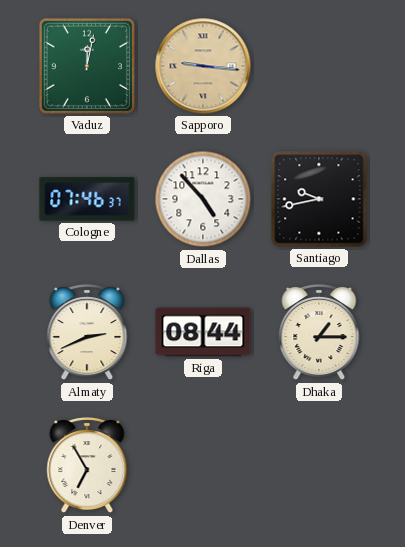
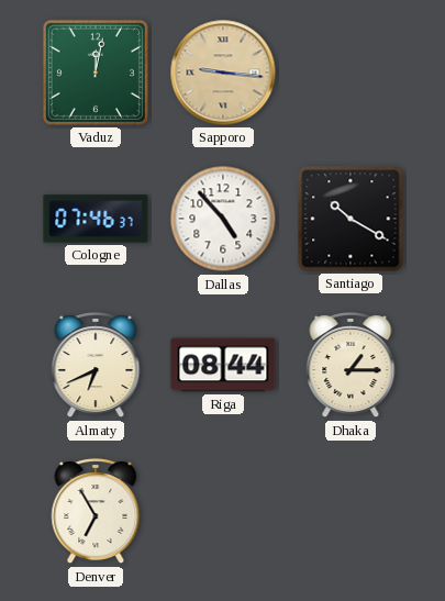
Santiago: 9:43 -> 10:20
Almaty: 2:41 -> 6:41
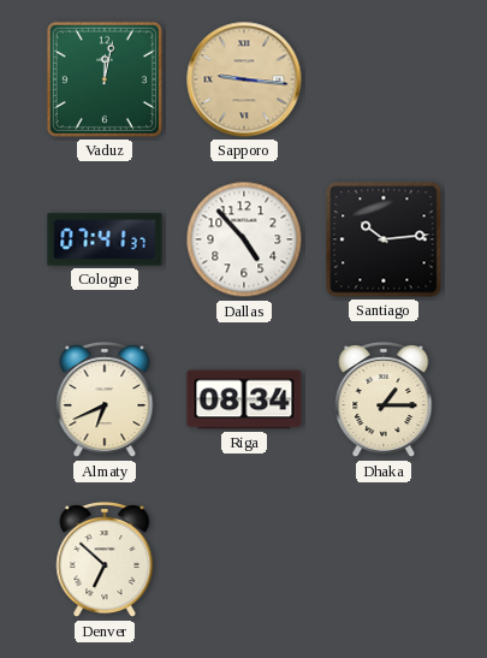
Cologne: 07:46 -> 07:41
Santiago: 10:20 -> 10:14
Riga: 08:44 -> 08:34
Denver: 6:55 -> 6:52
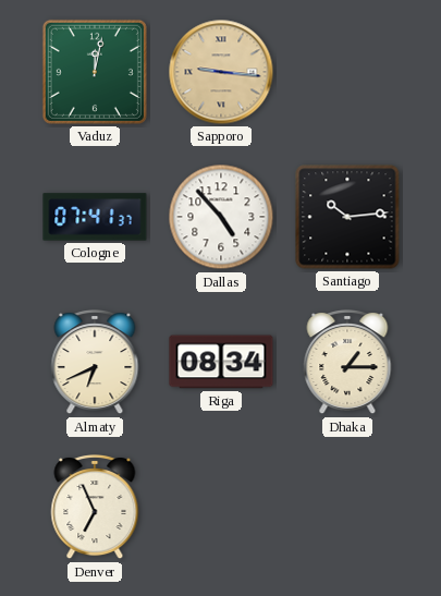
Denver: 6:52 -> 6:56
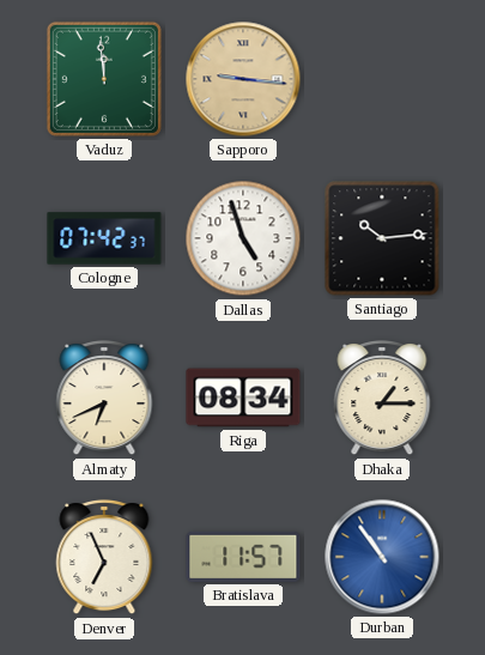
Vaduz: 12:02 -> 11:59
Cologne: 07:41 -> 07:42
Dallas: 4:53 -> 4:57
Bratislava: none -> 11:57
Durban: none -> 10:54
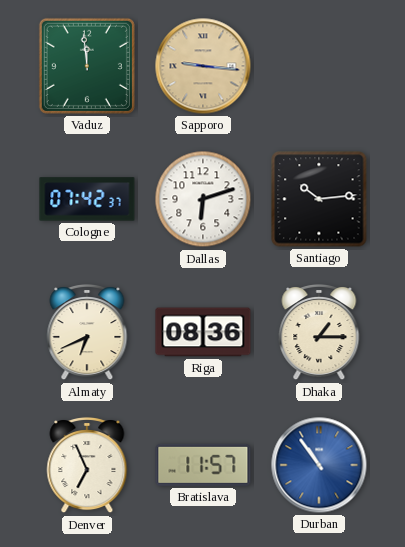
Dallas: 4:57 -> 6:12
Riga: 08:34 -> 08:36
